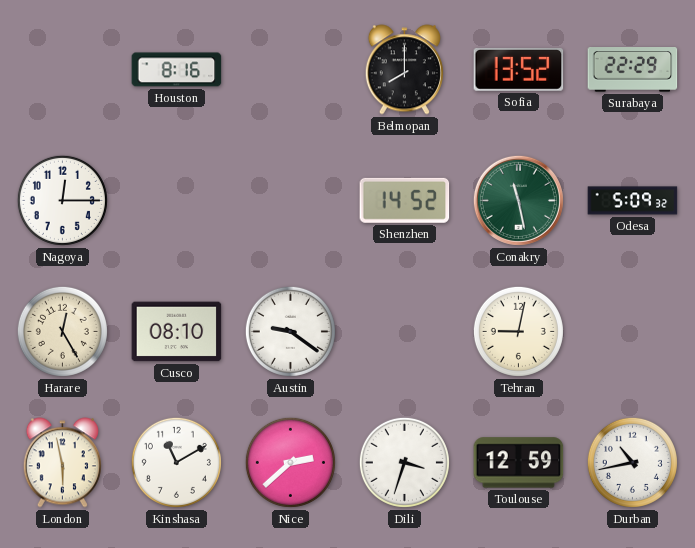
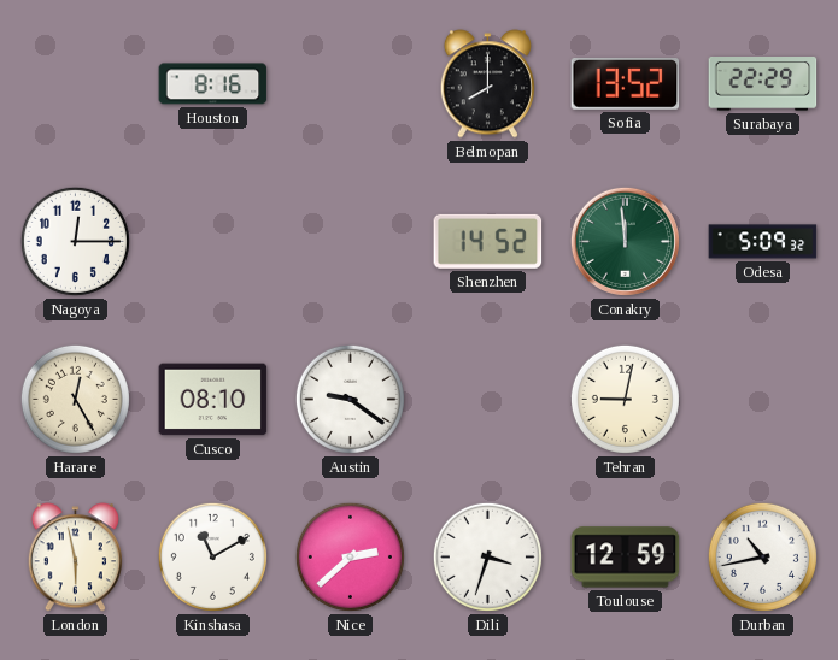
Conakry: 11:28 -> 11:59
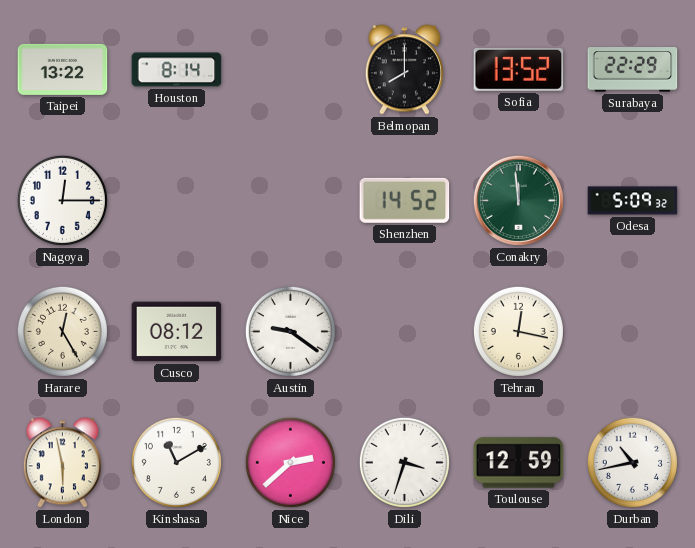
Taipei: none -> 13:22
Houston: 8:16 -> 8:14
Cusco: 08:10 -> 08:12
Tehran: 9:02 -> 12:17
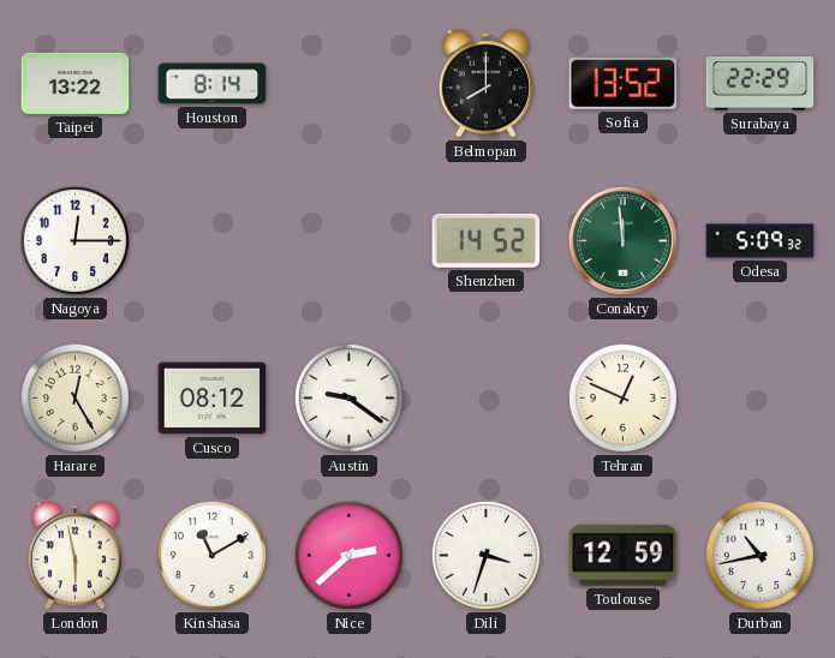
Tehran: 12:17 -> 12:49
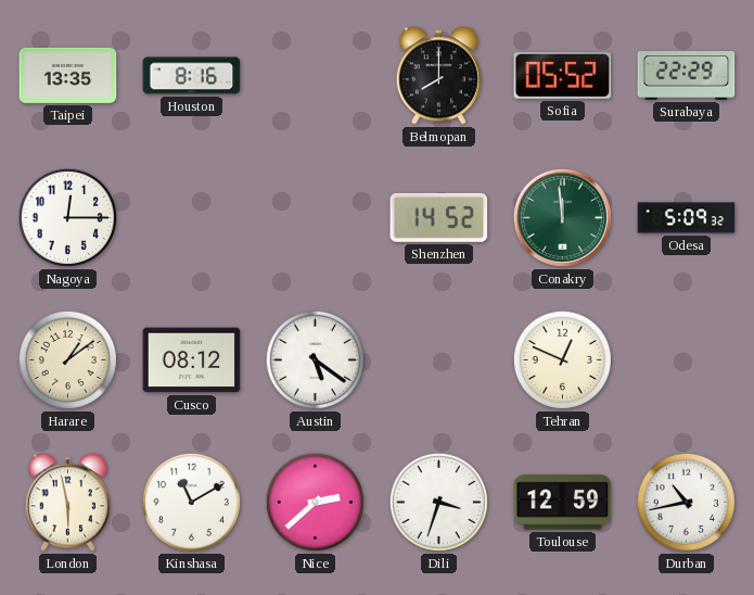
Taipei: 13:22 -> 13:35
Houston: 8:14 -> 8:16
Sofia: 13:52 -> 05:52
Harare: 12:25 -> 1:09
Austin: 9:21 -> 5:21
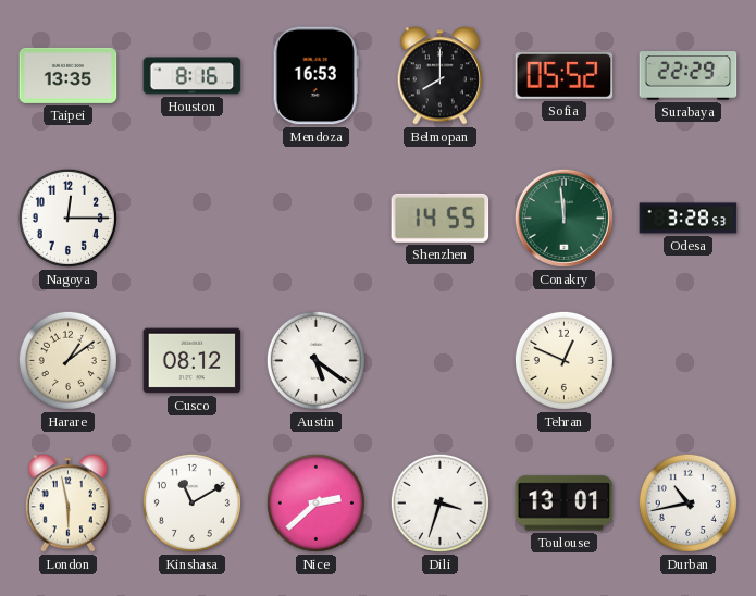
Mendoza: none -> 16:53
Shenzhen: 14:52 -> 14:55
Odesa: 5:09 -> 3:28
Toulouse: 12:59 -> 13:01
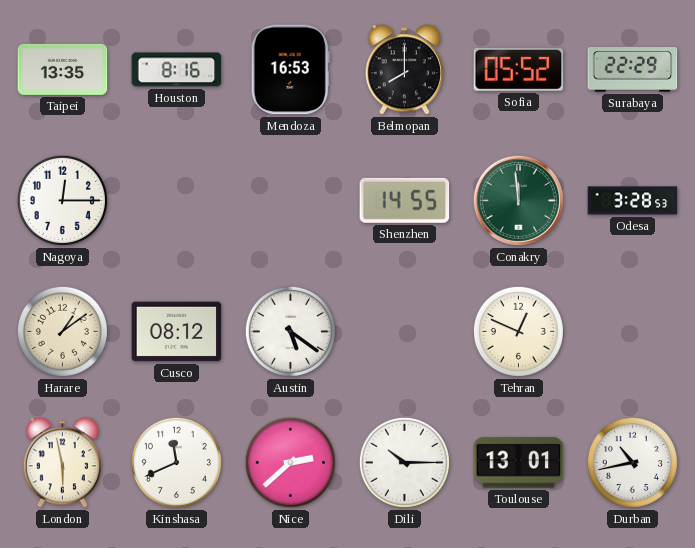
Kinshasa: 11:10 -> 11:41
Dili: 3:33 -> 10:15
